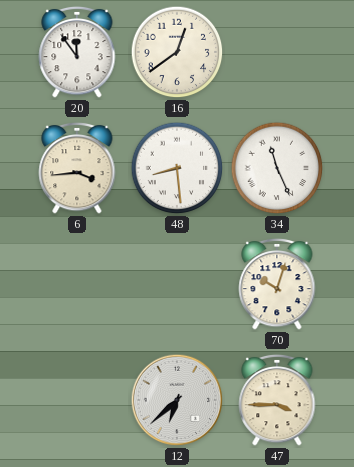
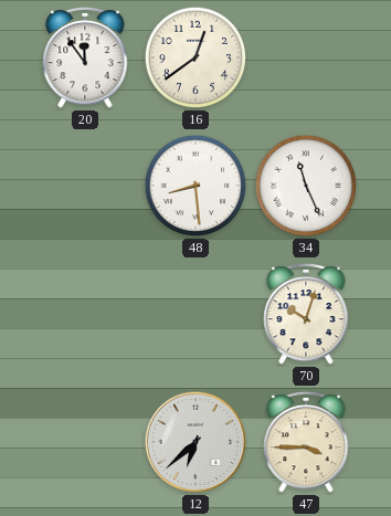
6: 3:44 -> none
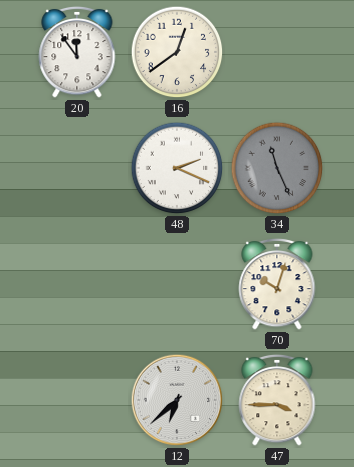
48: 8:29 -> 2:19
34 dial: white -> grey
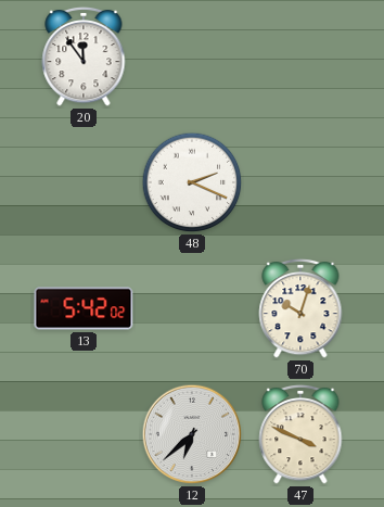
16: 12:39 -> none
34: 11:26 -> none
13: none -> 5:42
47: 3:45 -> 3:49
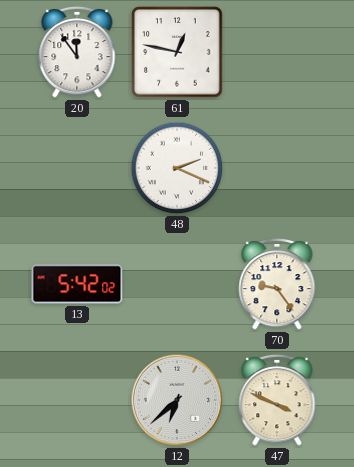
61: none -> 12:47
70: 10:03 -> 9:24
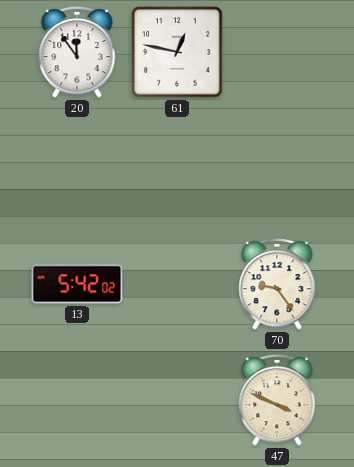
48: 2:19 -> none
12: 6:38 -> none
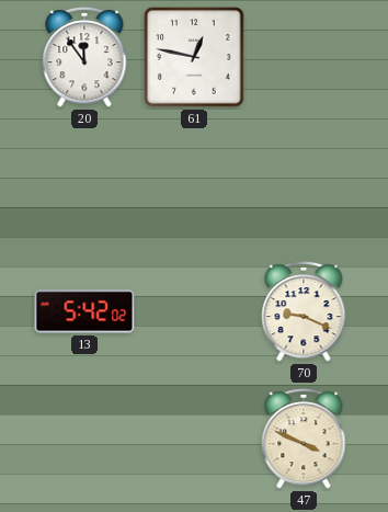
70: 9:24 -> 9:19
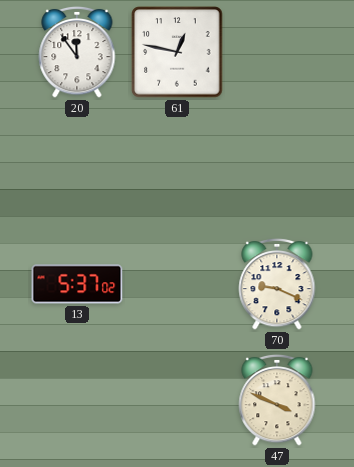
13: 5:42 -> 5:37
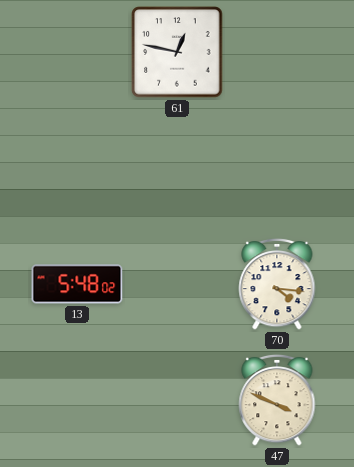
20: 11:54 -> none
13: 5:37 -> 5:48
70: 9:19 -> 4:16
